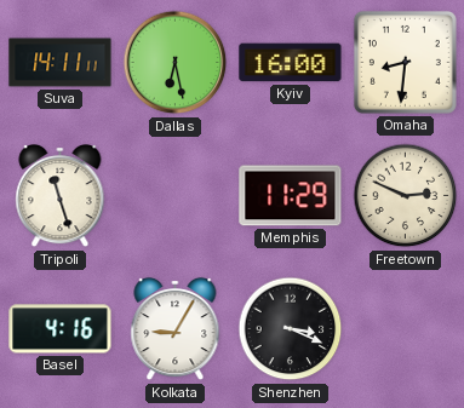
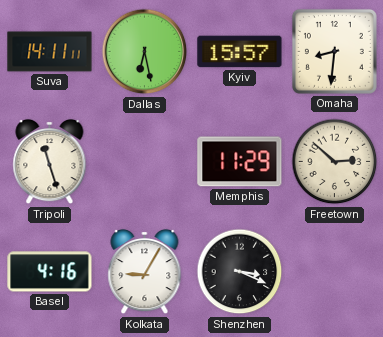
Kyiv: 16:00 -> 15:57
Freetown: 2:49 -> 2:52
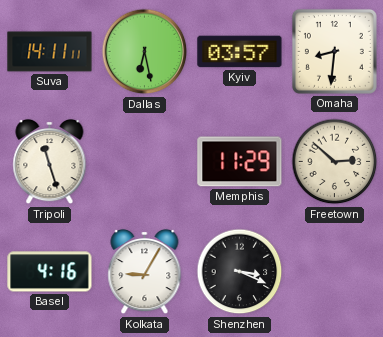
Kyiv: 15:57 -> 03:57
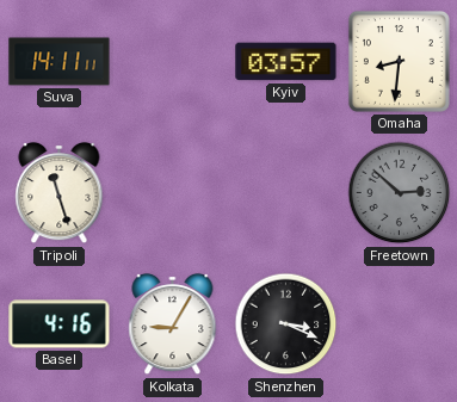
Dallas: 6:28 -> none
Memphis: 11:29 -> none
Freetown dial: cream -> grey
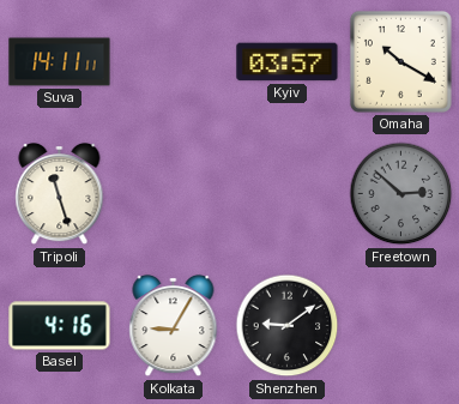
Omaha: 8:31 -> 10:20
Shenzhen: 3:19 -> 9:09
